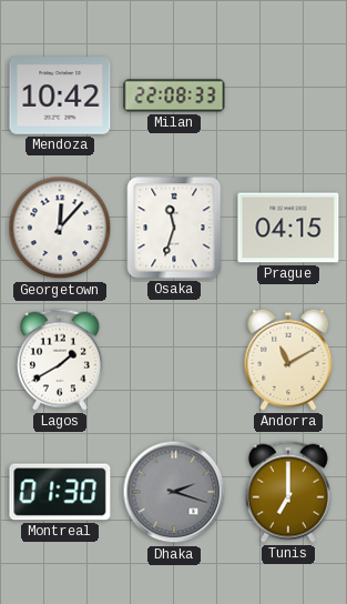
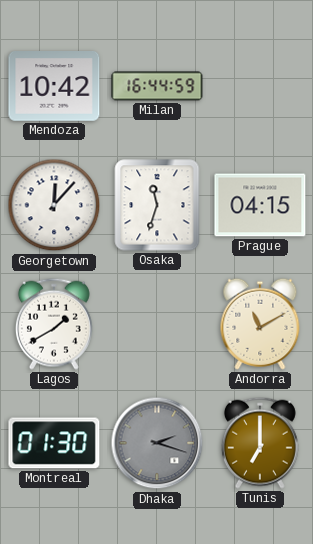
Milan: 22:08 -> 16:44
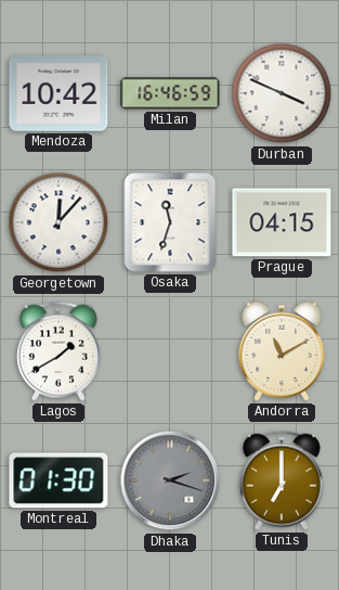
Milan: 16:44 -> 16:46
Durban: none -> 3:49
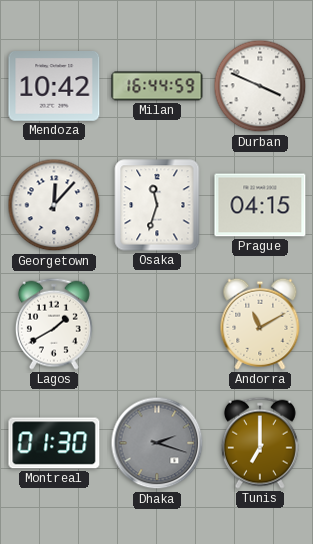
Milan: 16:46 -> 16:44
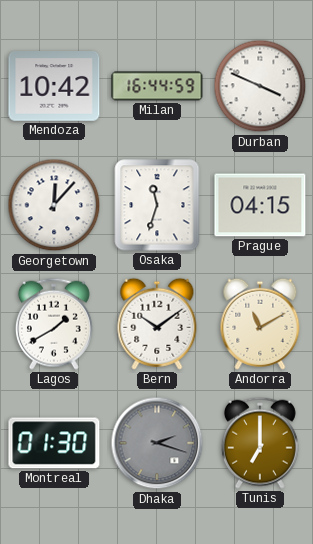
Bern: none -> 10:09
